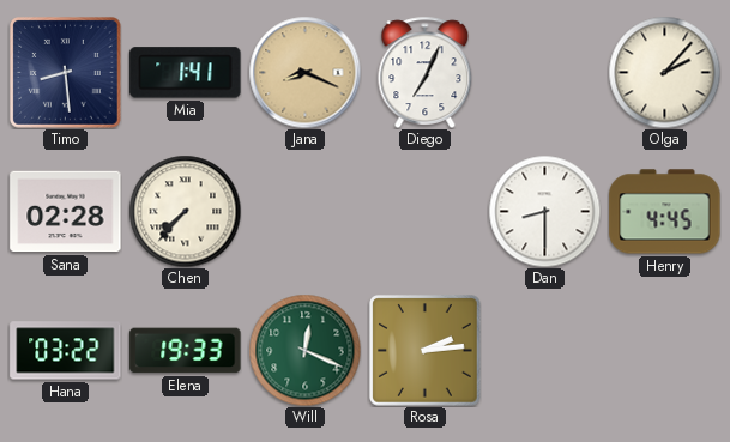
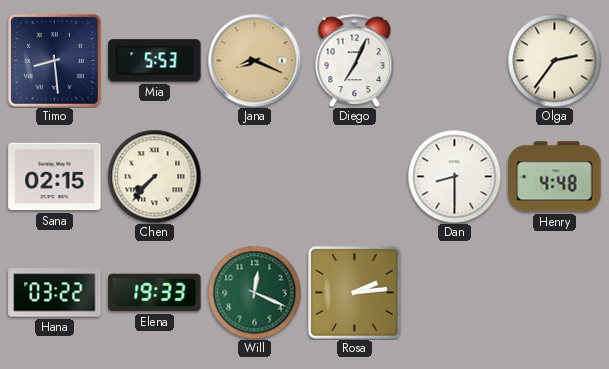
Mia: 1:41 -> 5:53
Olga: 2:07 -> 2:36
Sana: 02:28 -> 02:15
Henry: 4:45 -> 4:48
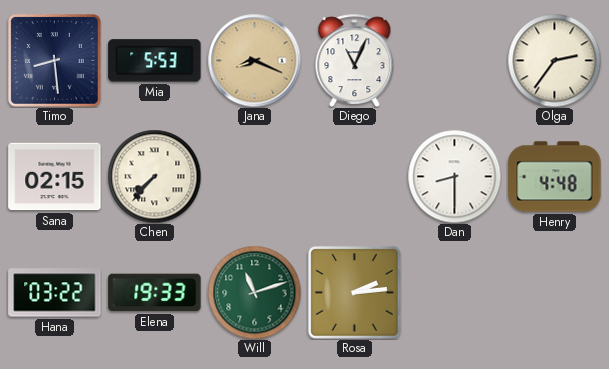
Diego: 7:04 -> 11:04
Will: 12:19 -> 11:12
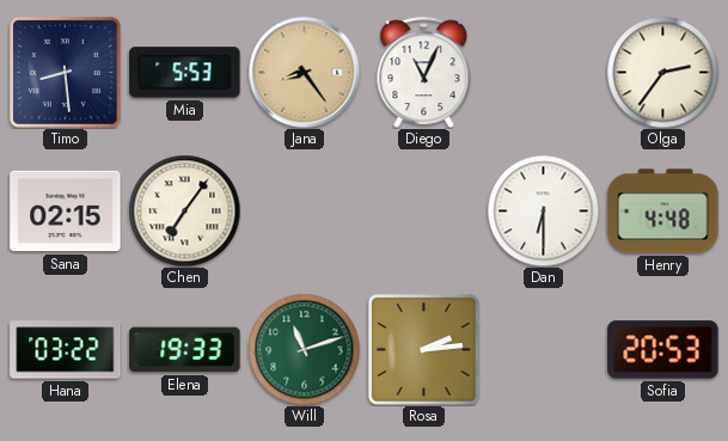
Jana: 8:19 -> 8:24
Chen: 7:37 -> 7:06
Dan: 8:30 -> 6:30
Sofia: none -> 20:53
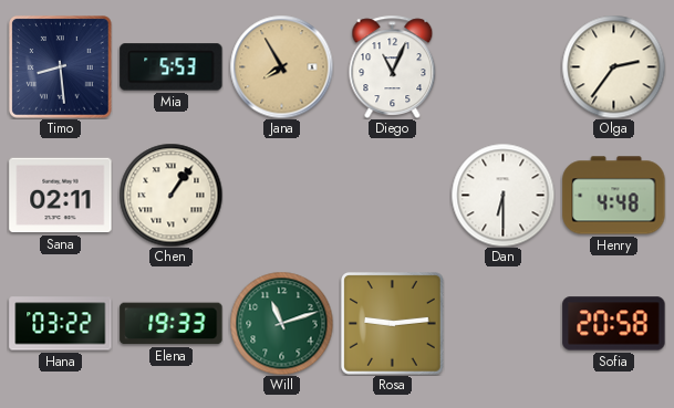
Jana: 8:24 -> 7:55
Sana: 02:15 -> 02:11
Chen: 7:06 -> 1:06
Rosa: 2:14 -> 9:14
Sofia: 20:53 -> 20:58
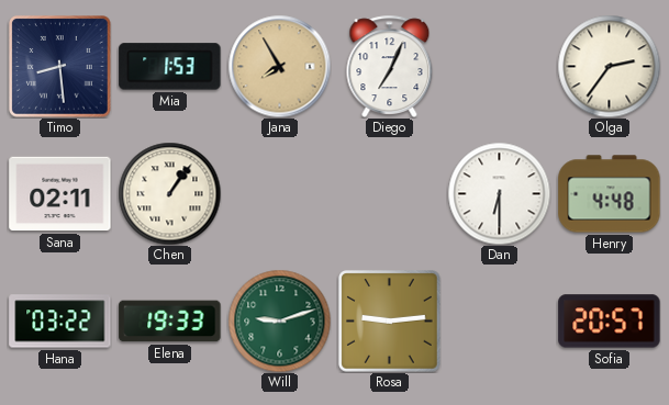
Mia: 5:53 -> 1:53
Diego: 11:04 -> 7:04
Will: 11:12 -> 9:12
Sofia: 20:58 -> 20:57
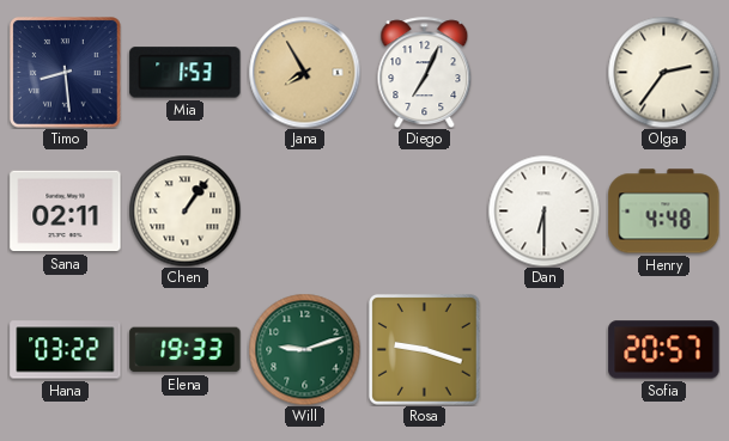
Rosa: 9:14 -> 9:18
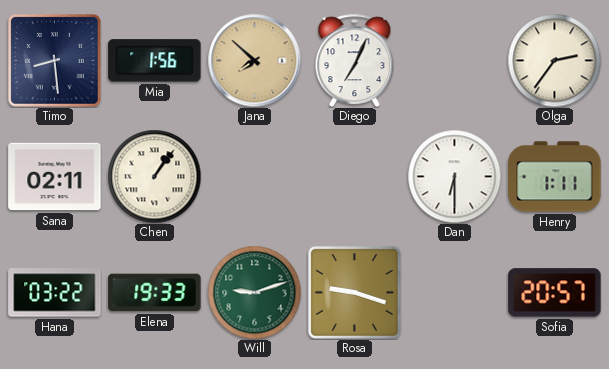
Mia: 1:53 -> 1:56
Jana: 7:55 -> 7:52
Henry: 4:48 -> 1:11
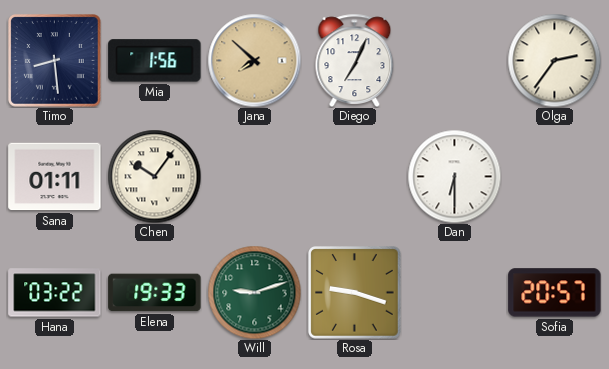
Sana: 02:11 -> 01:11
Chen: 1:06 -> 10:06
Henry: 1:11 -> none
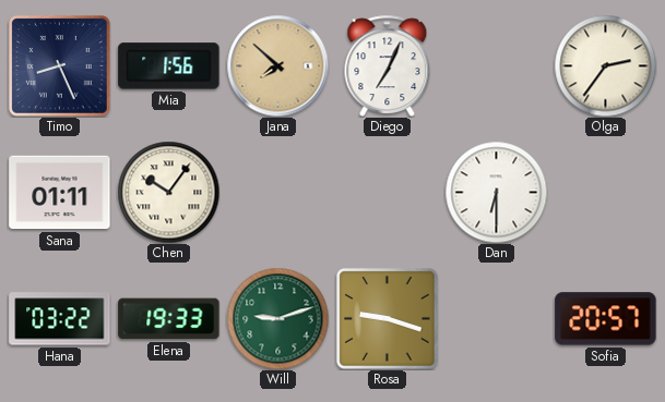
Timo: 8:29 -> 8:26
